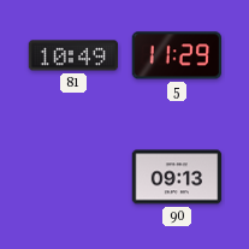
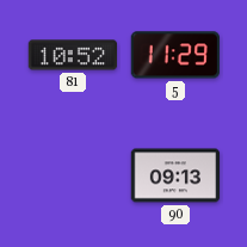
81: 10:49 -> 10:52
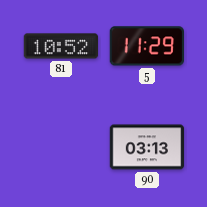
90: 09:13 -> 03:13
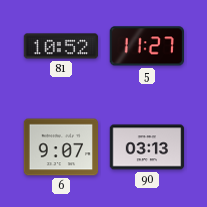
5: 11:29 -> 11:27
6: none -> 9:07
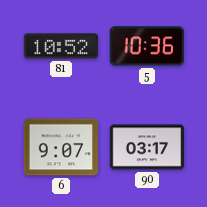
5: 11:27 -> 10:36
90: 03:13 -> 03:17
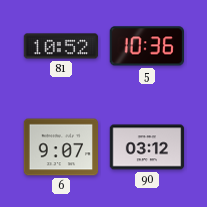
90: 03:17 -> 03:12
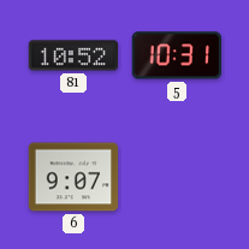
5: 10:36 -> 10:31
90: 03:12 -> none
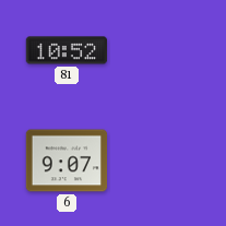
5: 10:31 -> none
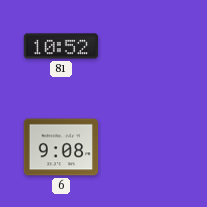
6: 9:07 -> 9:08
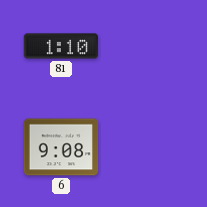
81: 10:52 -> 1:10
